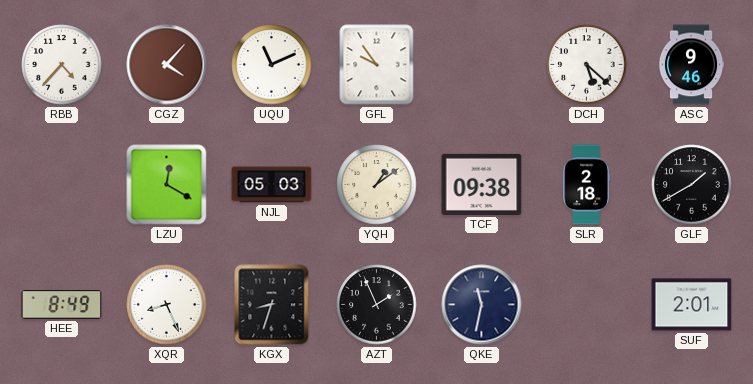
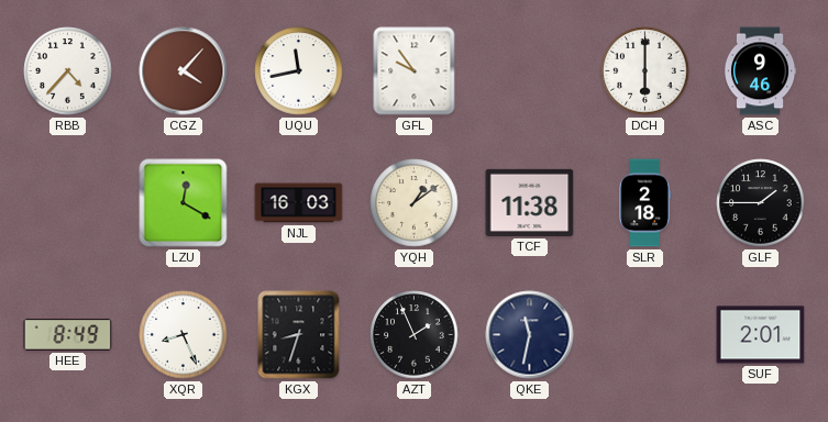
UQU: 11:11 -> 11:43
DCH: 5:22 -> 6:00
NJL: 05:03 -> 16:03
TCF: 09:38 -> 11:38
GLF: 1:40 -> 1:45
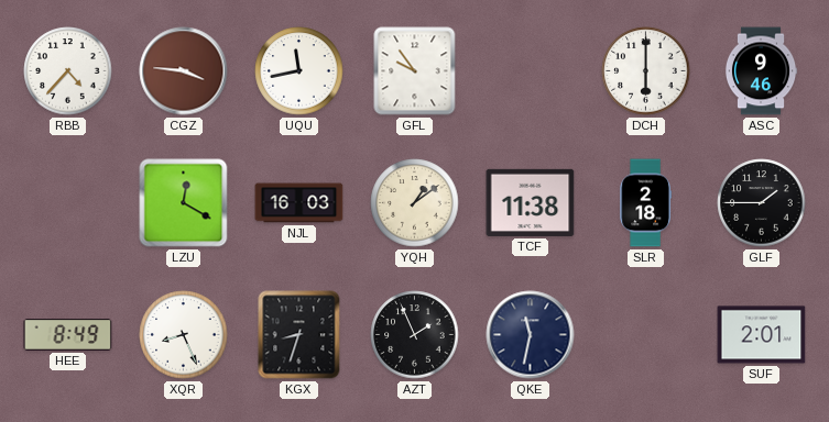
CGZ: 4:07 -> 3:46
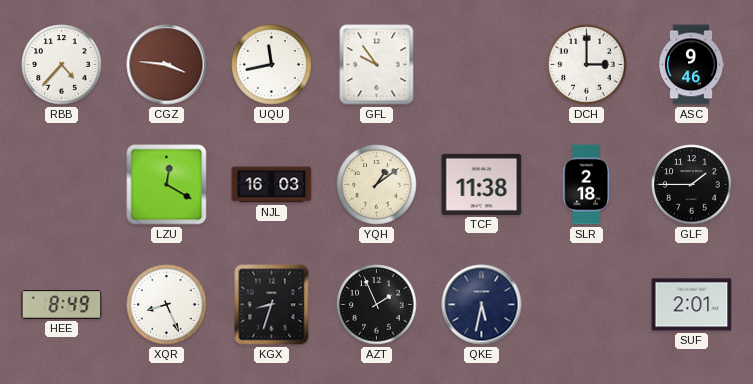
DCH: 6:00 -> 3:00
QKE: 11:32 -> 5:32
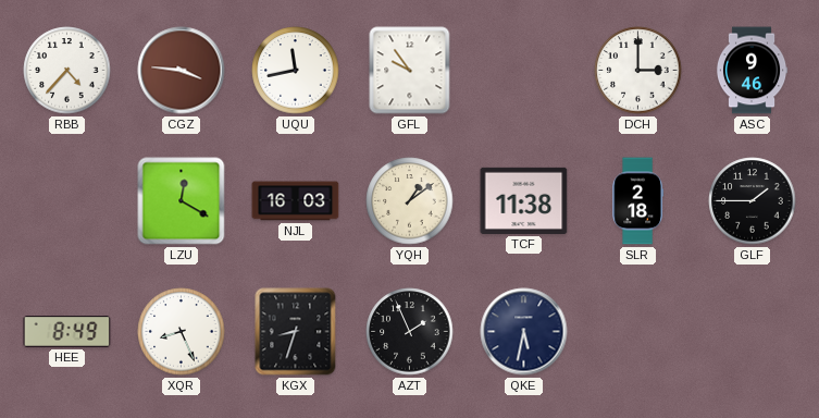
SUF: 2:01 -> none
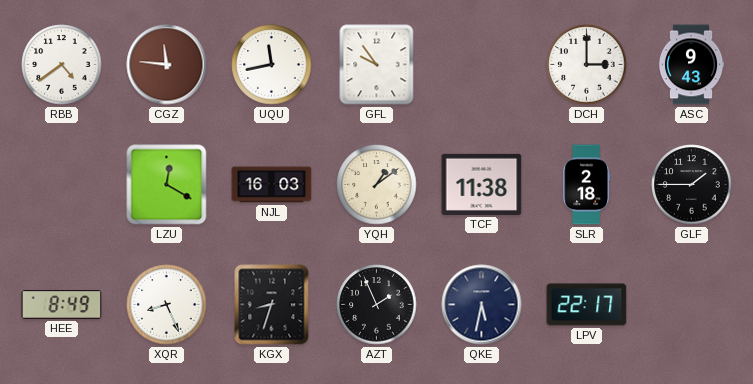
RBB: 4:37 -> 4:39
CGZ: 3:46 -> 11:46
ASC: 9:46 -> 9:43
LPV: none -> 22:17
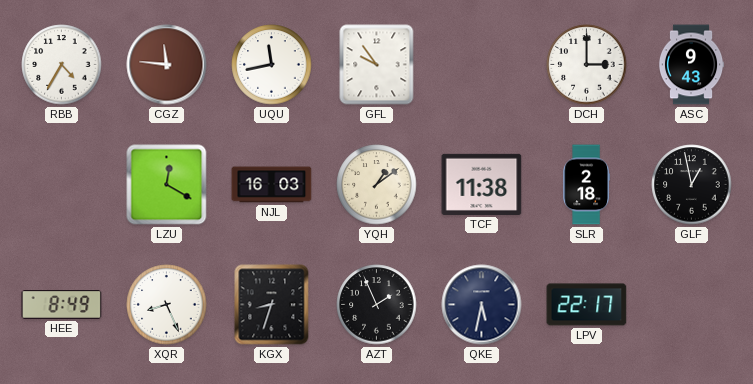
RBB: 4:39 -> 4:35
GLF: 1:45 -> 12:58
